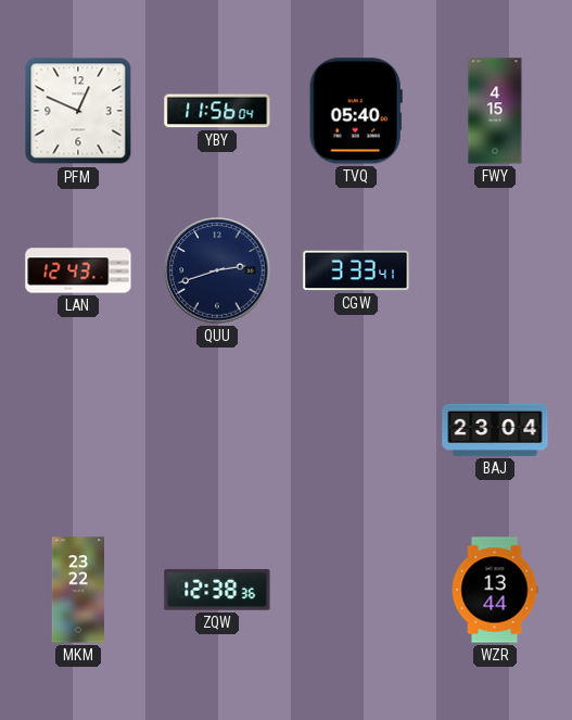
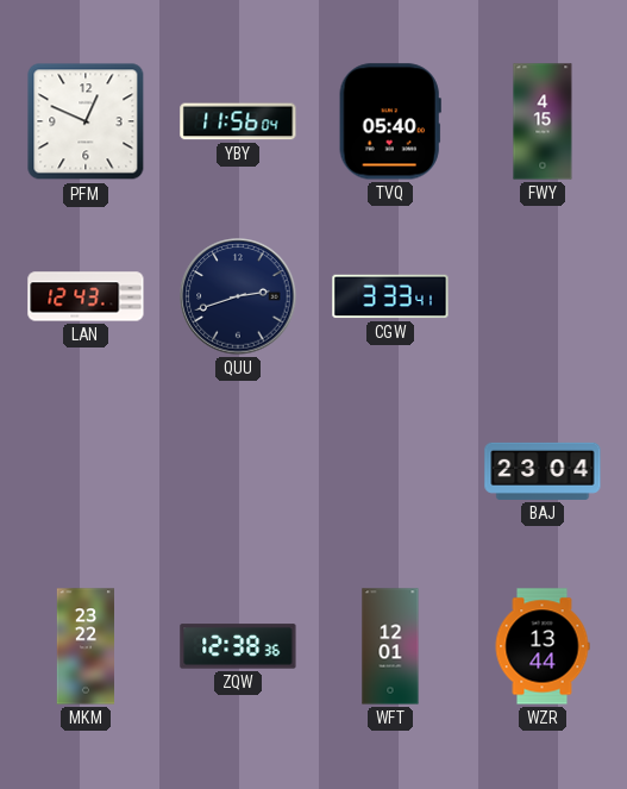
WFT: none -> 12:01
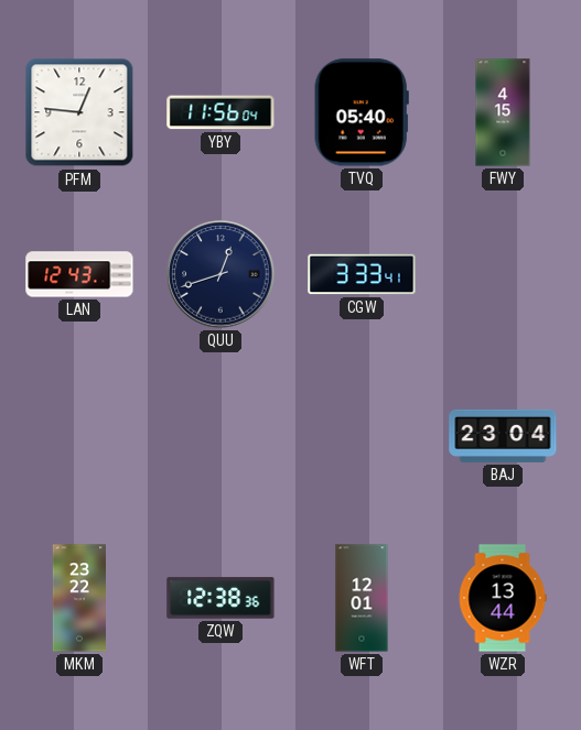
PFM: 12:49 -> 12:46
QUU: 2:42 -> 12:42
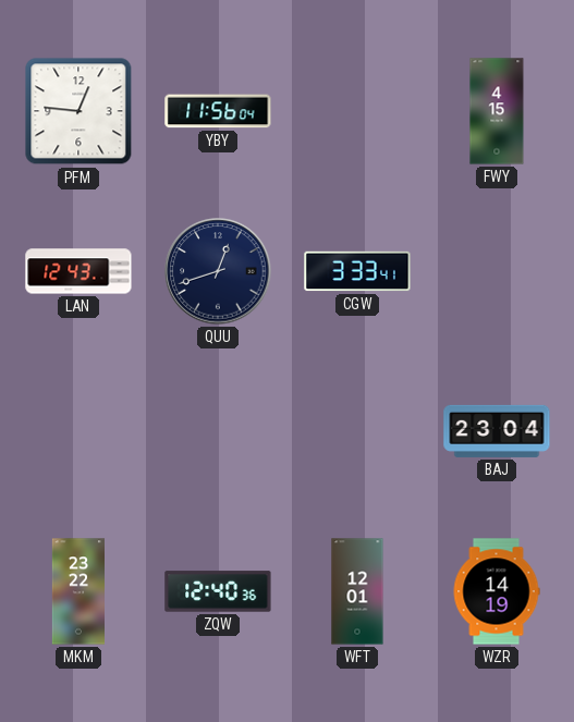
TVQ: 05:40 -> none
ZQW: 12:38 -> 12:40
WZR: 13:44 -> 14:19
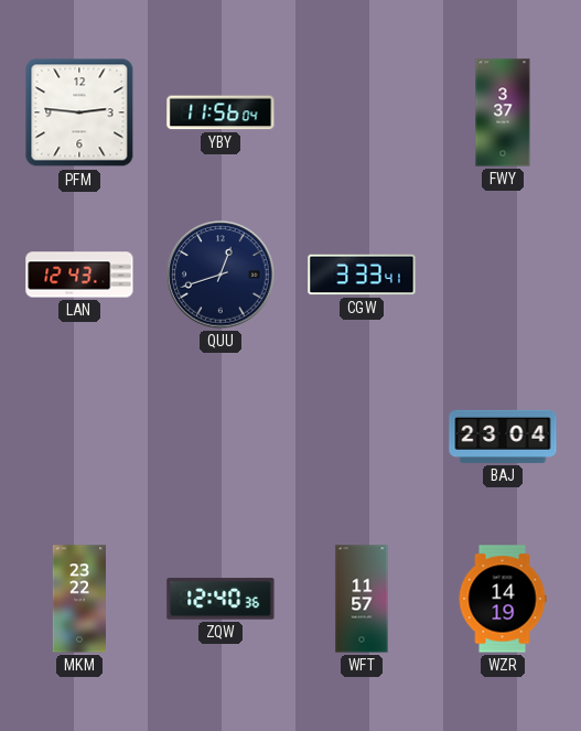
PFM: 12:46 -> 2:46
FWY: 4:15 -> 3:37
WFT: 12:01 -> 11:57
